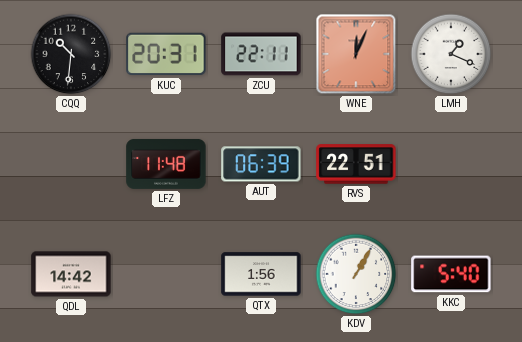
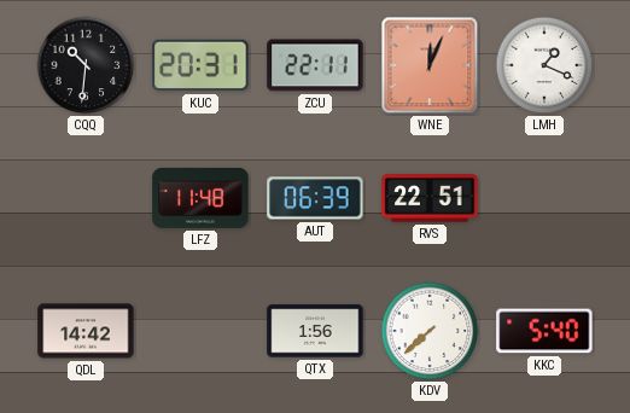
KDV: 1:05 -> 7:38
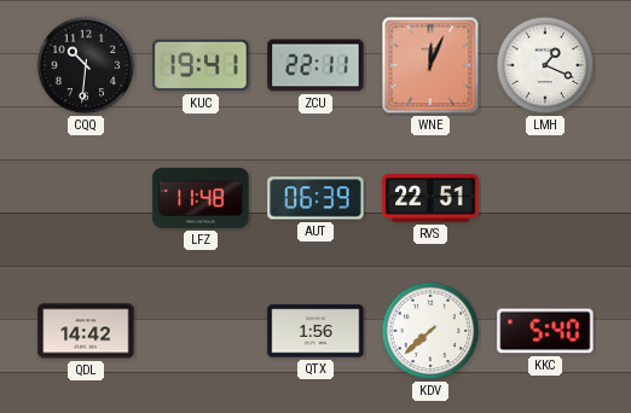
KUC: 20:31 -> 19:41
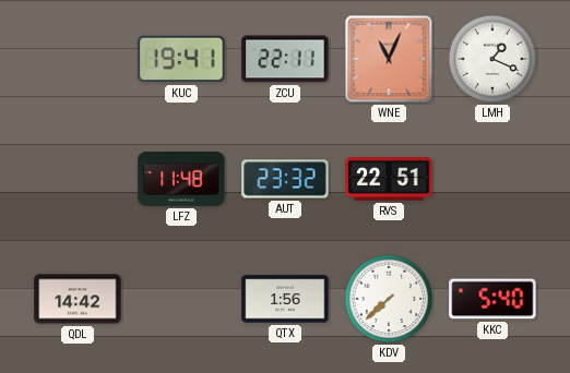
CQQ: 10:31 -> none
WNE: 12:04 -> 11:04
AUT: 06:39 -> 23:32
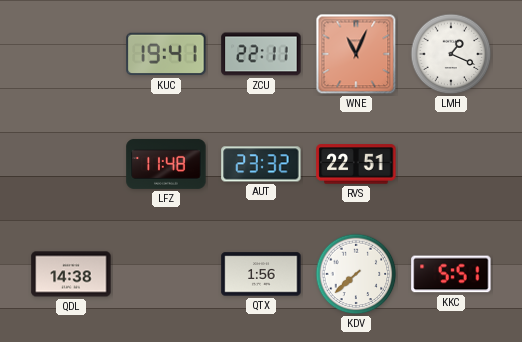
QDL: 14:42 -> 14:38
KKC: 5:40 -> 5:51
